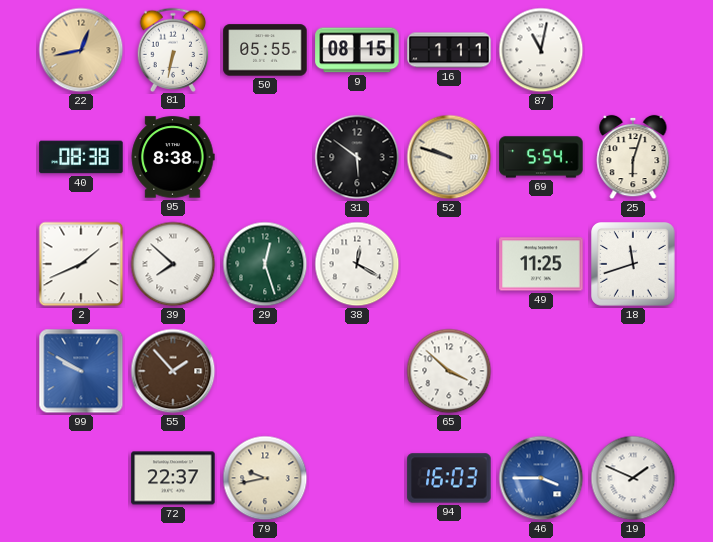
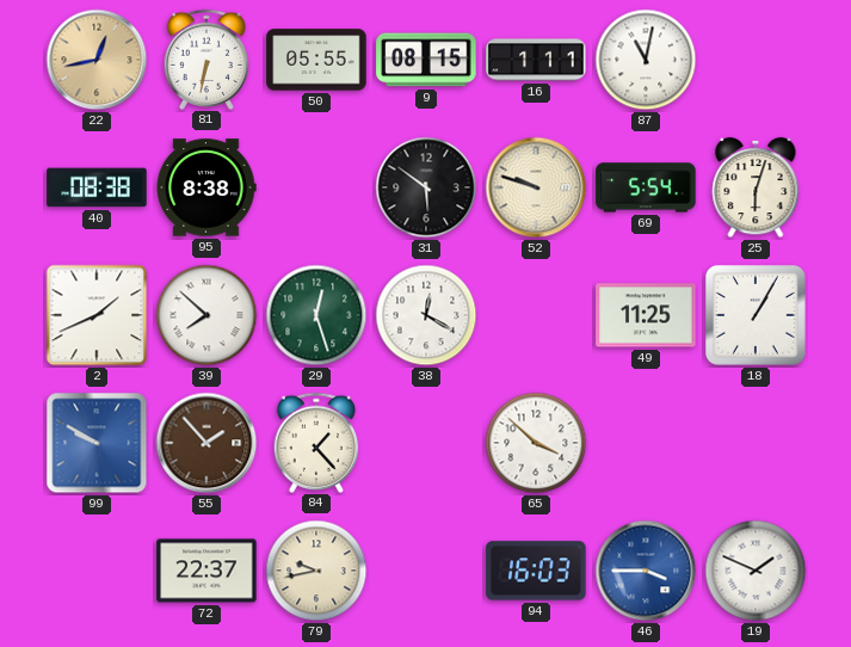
18: 11:42 -> 1:05
84: none -> 1:23
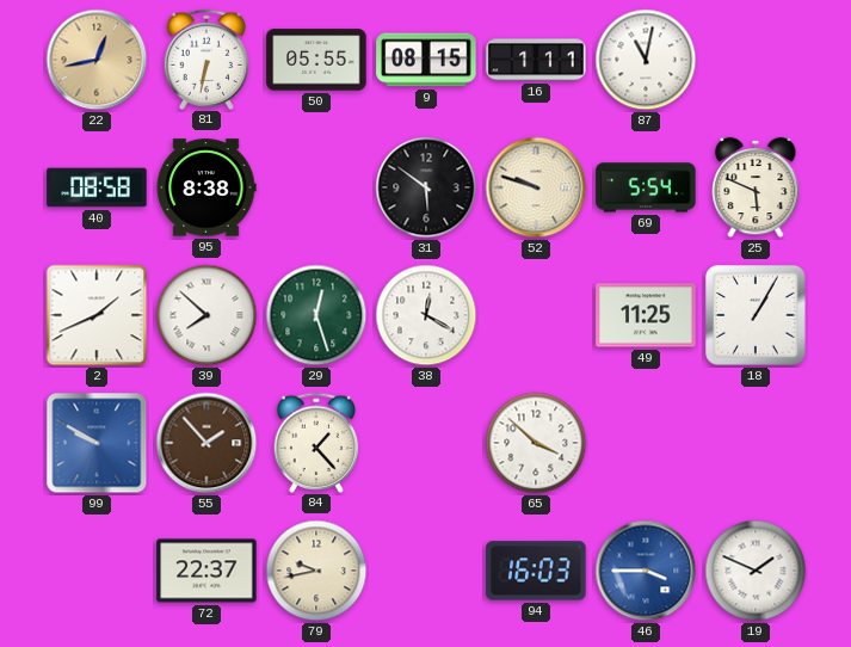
40: 08:38 -> 08:58
25: 6:03 -> 5:49
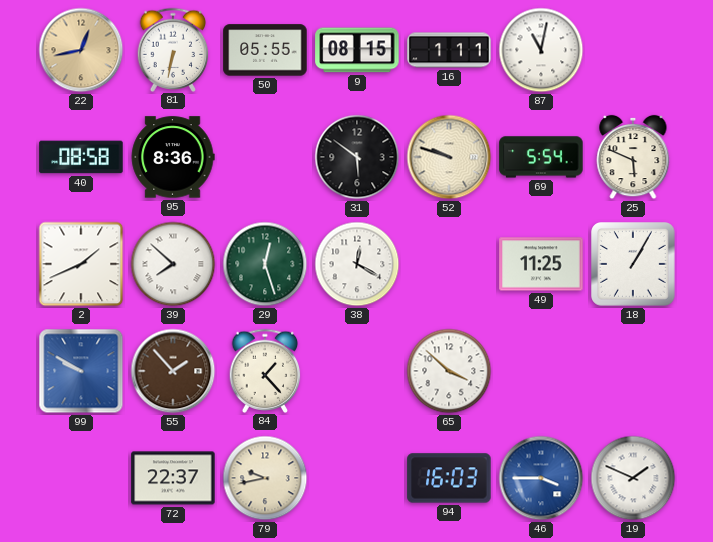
95: 8:38 -> 8:36
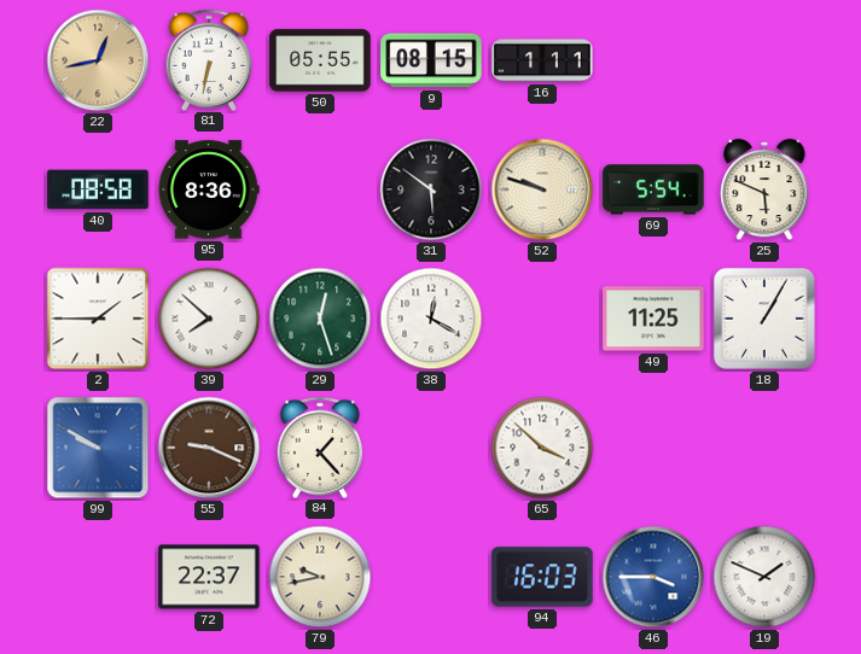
87: 11:02 -> none
2: 1:41 -> 1:45
55: 1:53 -> 9:19
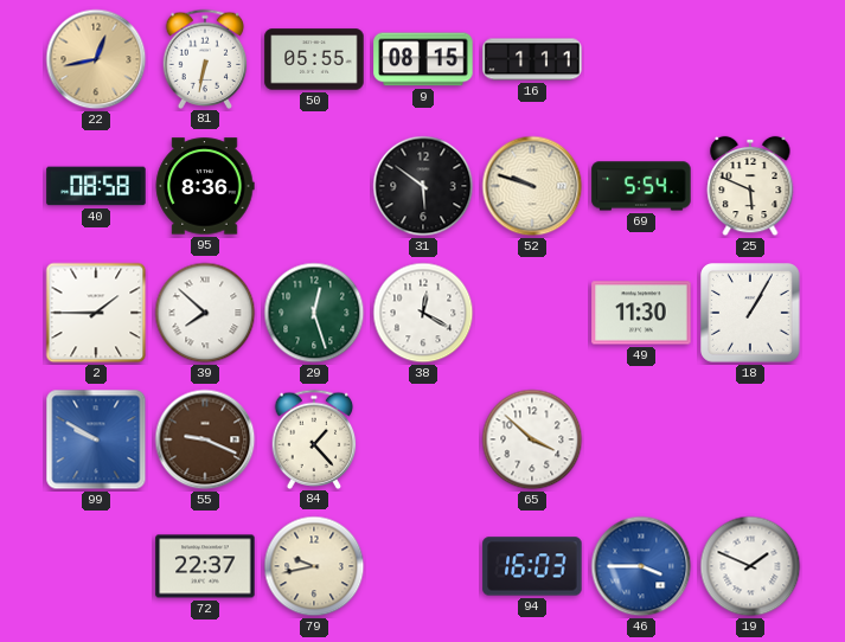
49: 11:25 -> 11:30
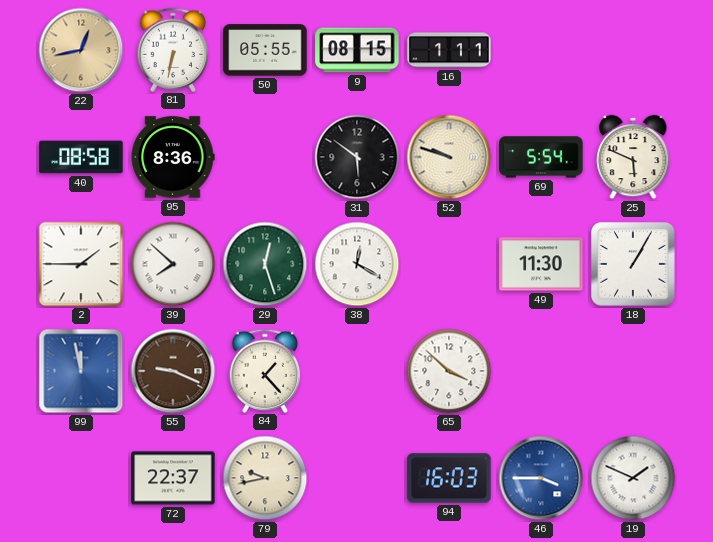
99: 9:50 -> 11:58
